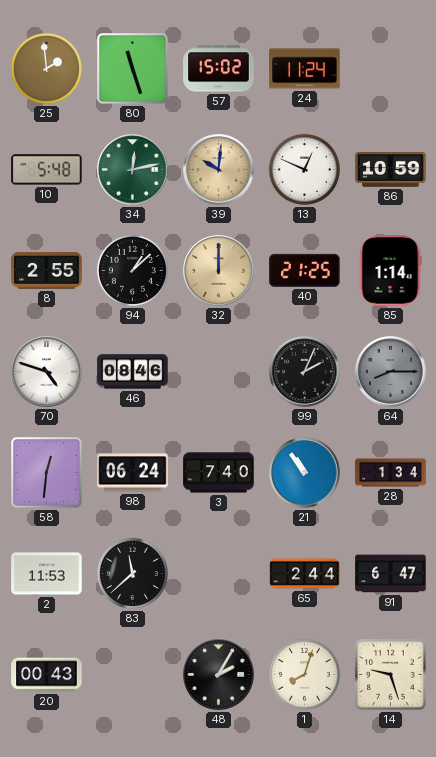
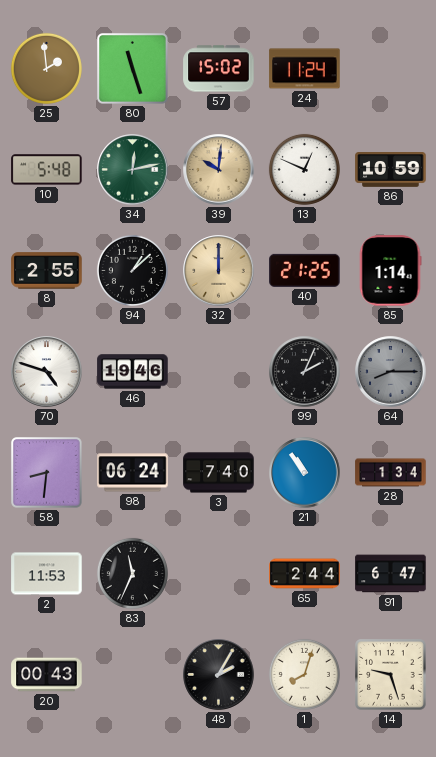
46: 08:46 -> 19:46
58: 12:31 -> 8:31
83: 11:38 -> 11:34
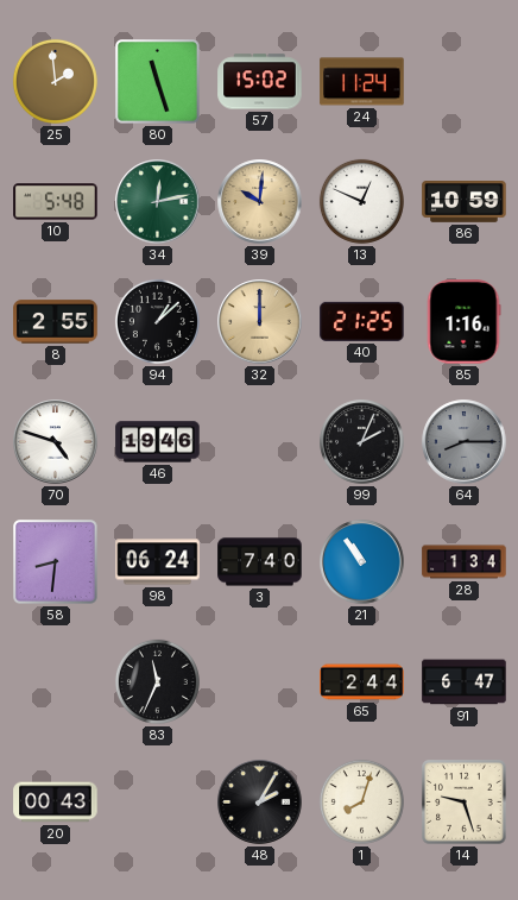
85: 1:14 -> 1:16
2: 11:53 -> none
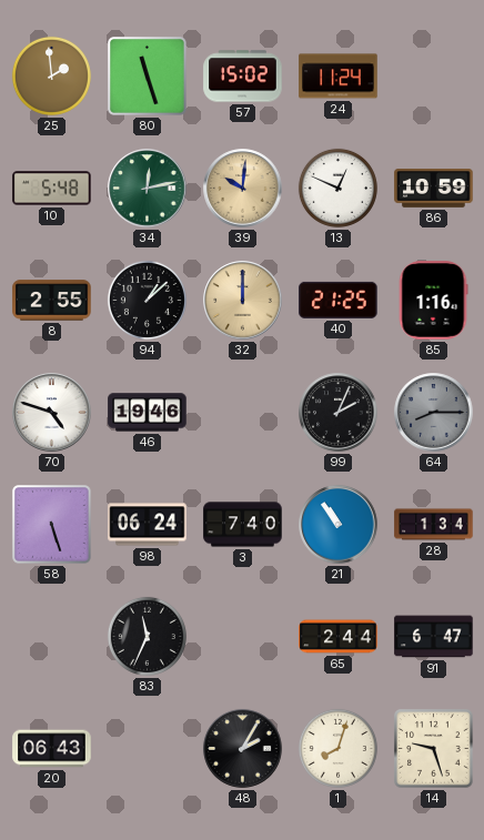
58: 8:31 -> 5:27
20: 00:43 -> 06:43
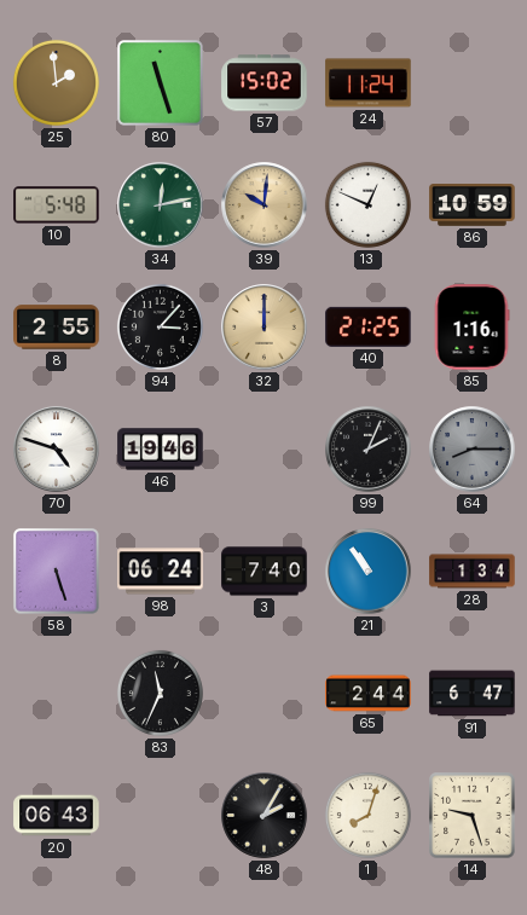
94: 1:08 -> 3:07
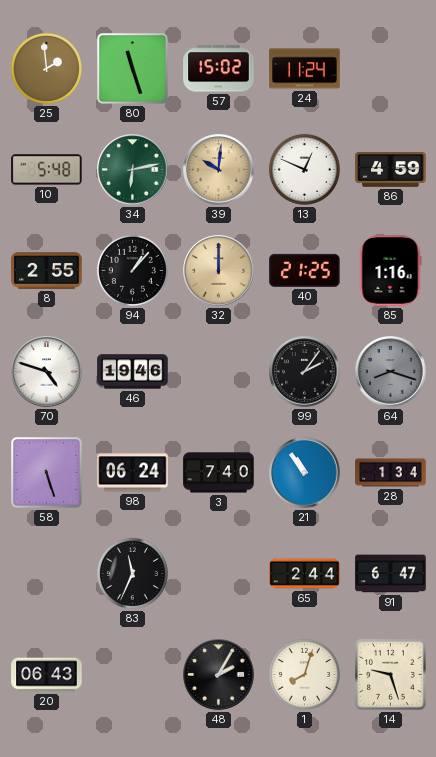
34: 12:13 -> 6:13
86: 10:59 -> 4:59
94: 3:07 -> 1:07
99: 2:04 -> 2:06
64: 8:15 -> 8:18
